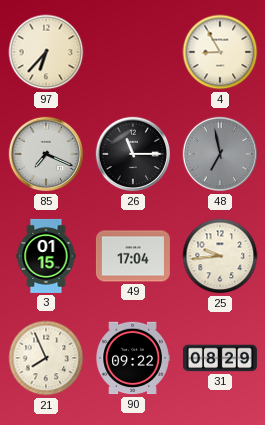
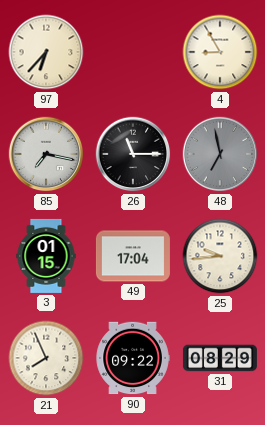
85: 7:19 -> 7:17
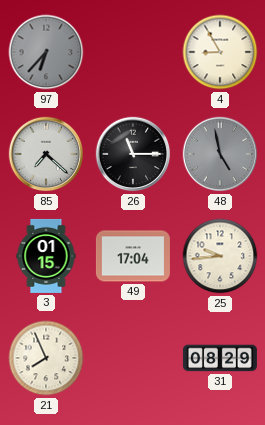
97 dial: cream -> grey
85: 7:17 -> 7:22
48: 6:58 -> 4:58
90: 09:22 -> none
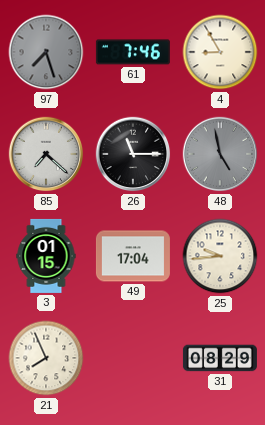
97: 6:37 -> 7:27
61: none -> 7:46
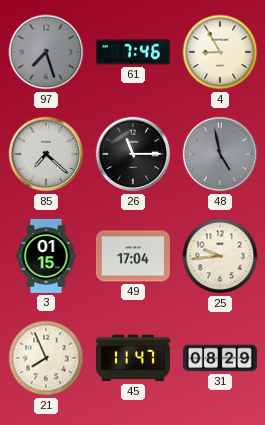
45: none -> 11:47
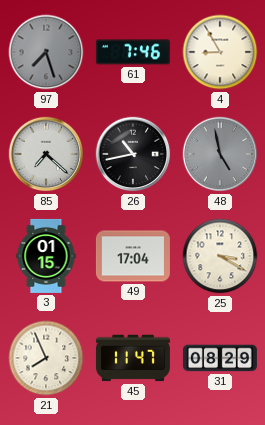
26: 11:15 -> 10:43
25: 9:44 -> 3:20
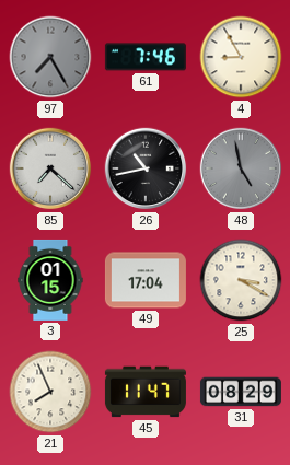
97: 7:27 -> 7:25
